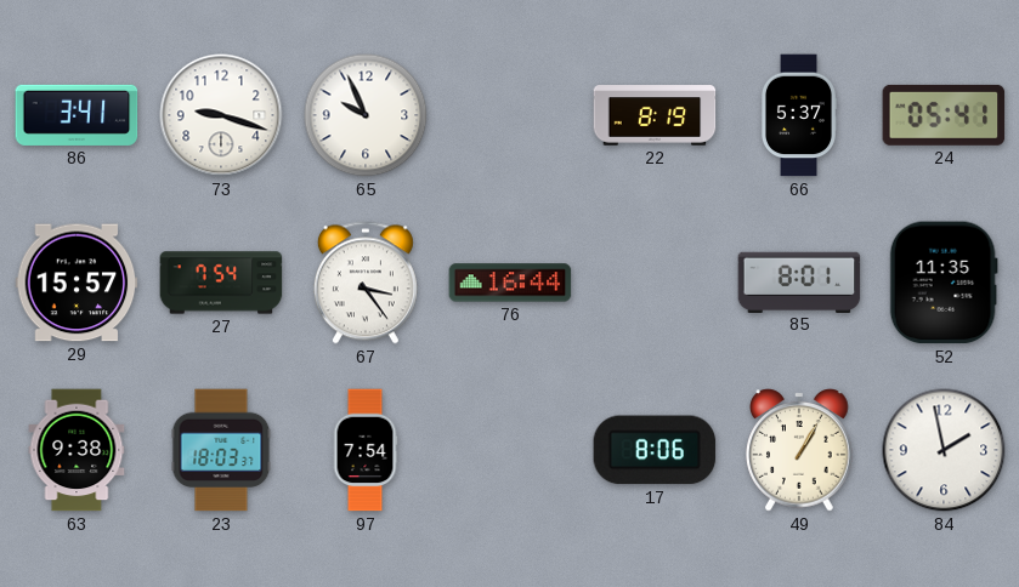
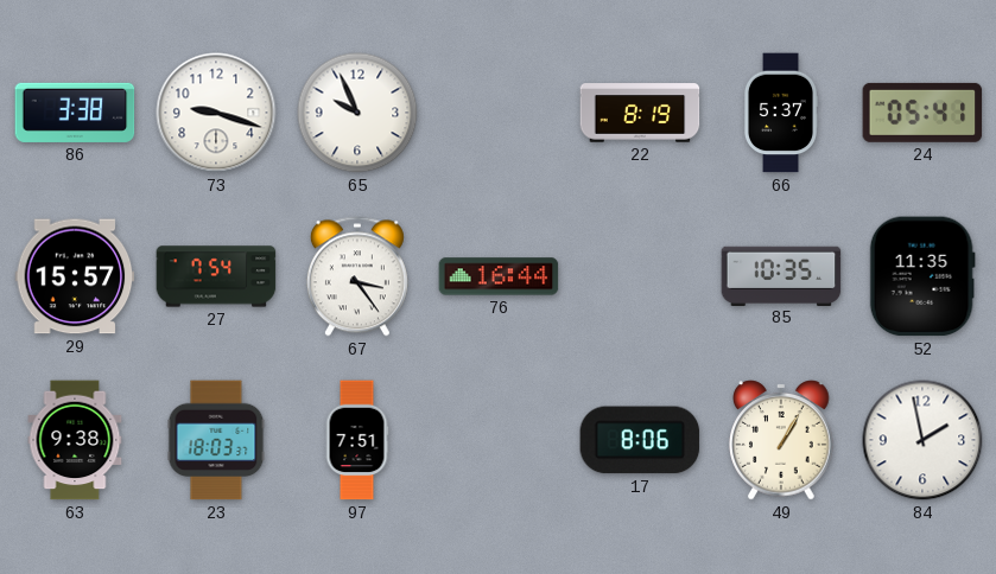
86: 3:41 -> 3:38
85: 8:01 -> 10:35
97: 7:54 -> 7:51
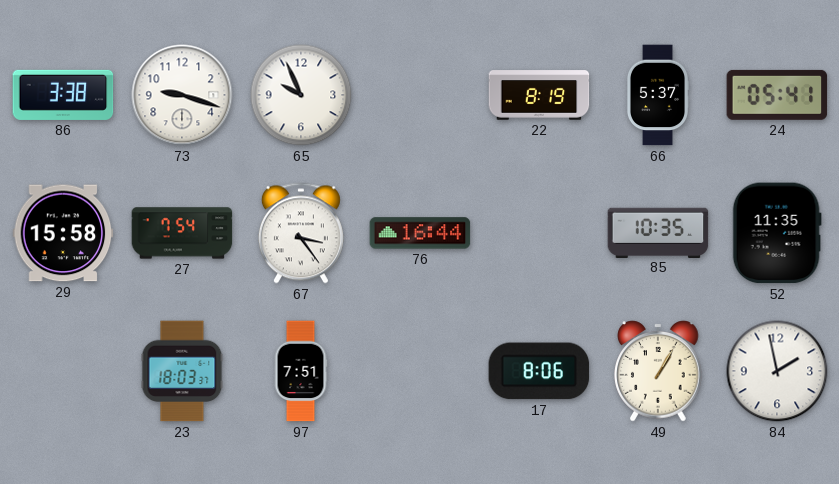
29: 15:57 -> 15:58
63: 9:38 -> none
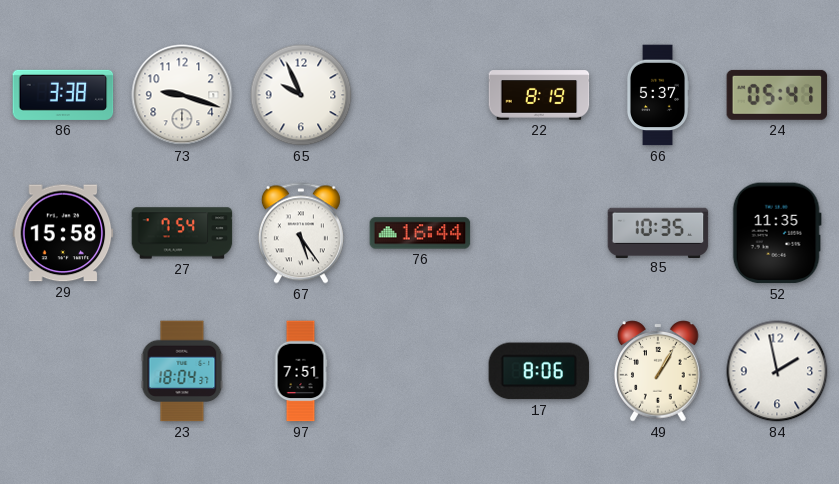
67: 3:24 -> 5:24
23: 18:03 -> 18:04
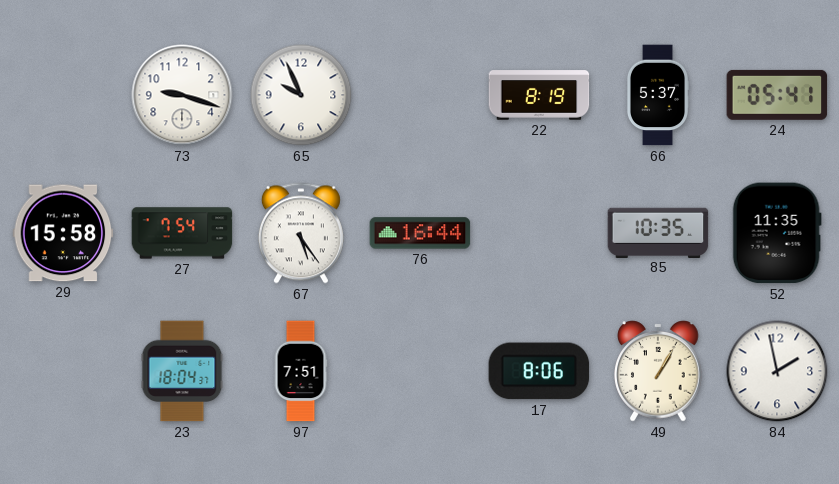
86: 3:38 -> none
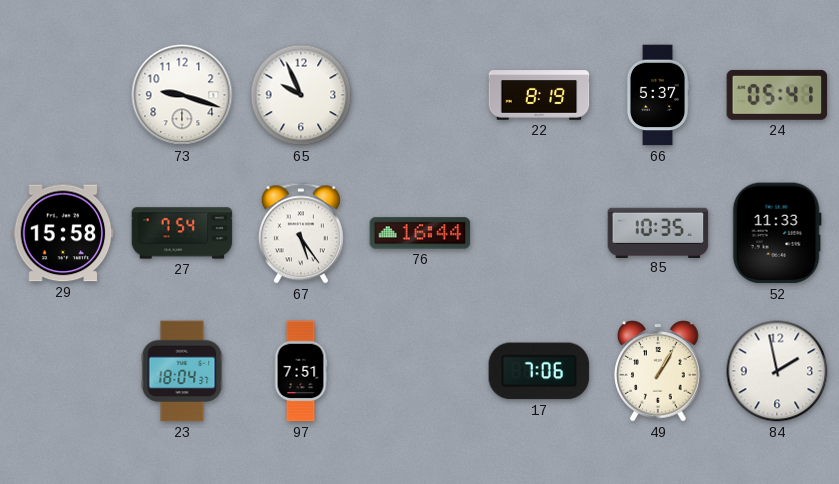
52: 11:35 -> 11:33
17: 8:06 -> 7:06
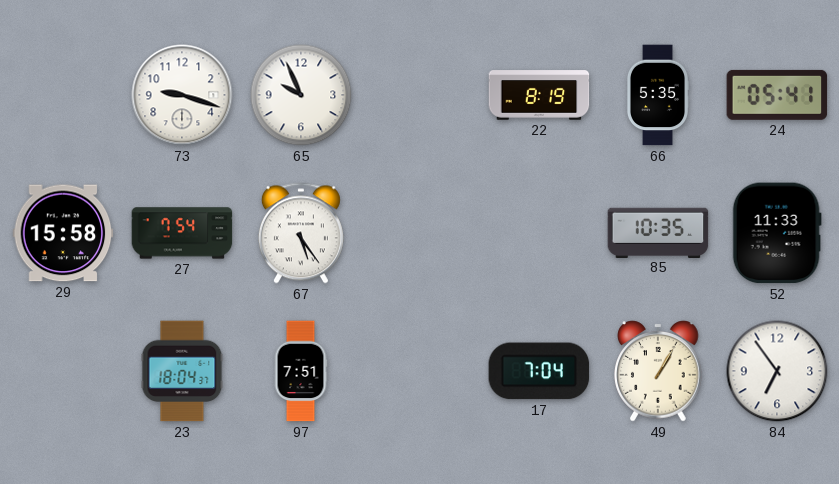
66: 5:37 -> 5:35
76: 16:44 -> none
17: 7:06 -> 7:04
84: 1:58 -> 6:54
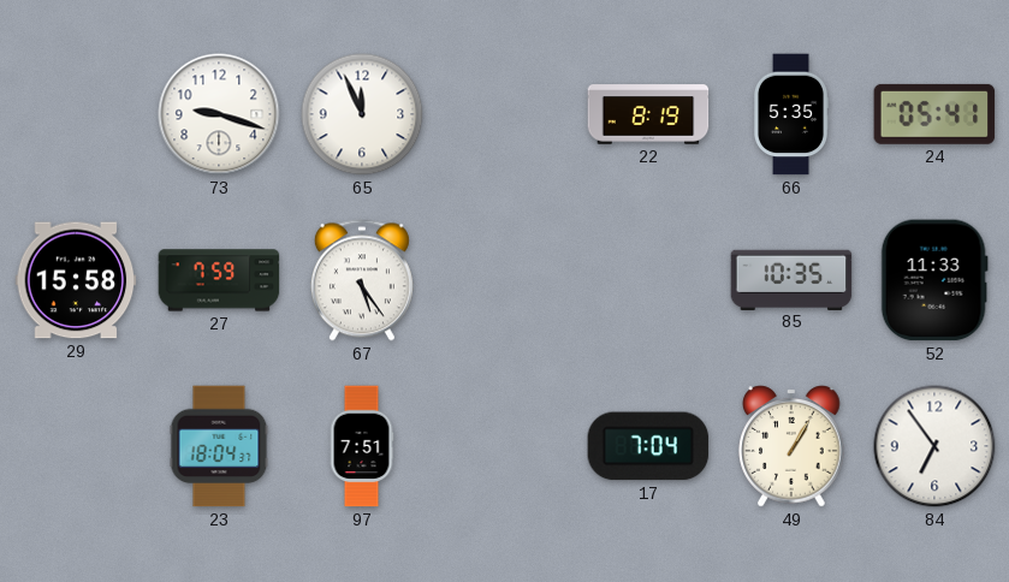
65: 9:56 -> 11:56
27: 7:54 -> 7:59
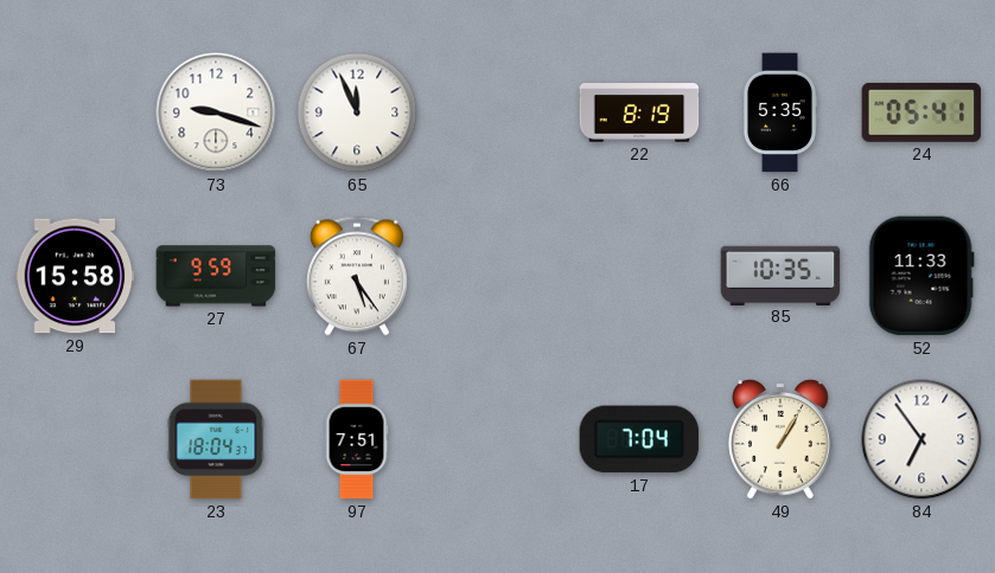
27: 7:59 -> 9:59
